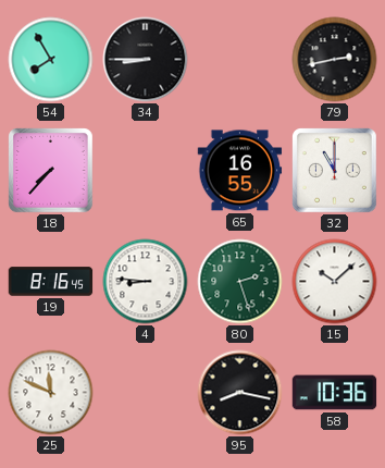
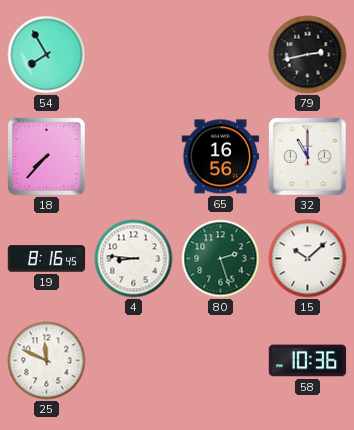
34: 8:45 -> none
65: 16:55 -> 16:56
95: 8:17 -> none
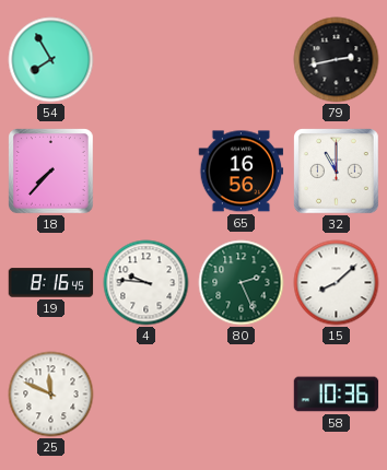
4: 8:46 -> 9:46
80: 2:27 -> 2:26
15: 10:08 -> 8:08
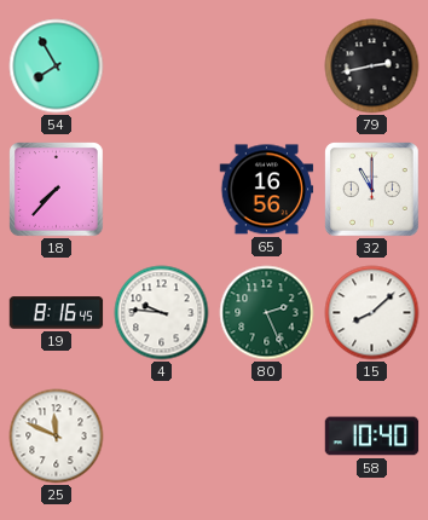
58: 10:36 -> 10:40
